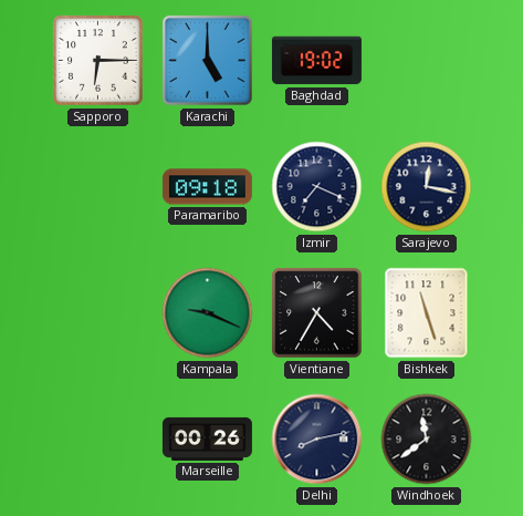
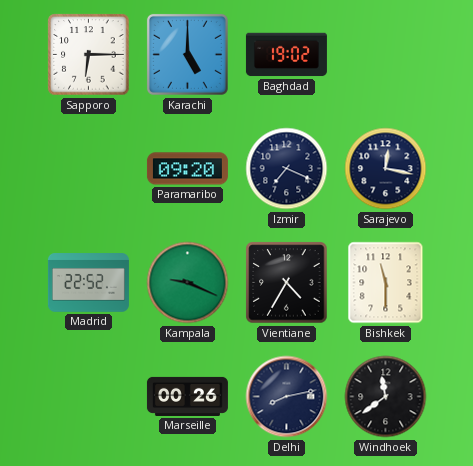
Paramaribo: 09:18 -> 09:20
Madrid: none -> 22:52
Bishkek: 11:27 -> 11:30
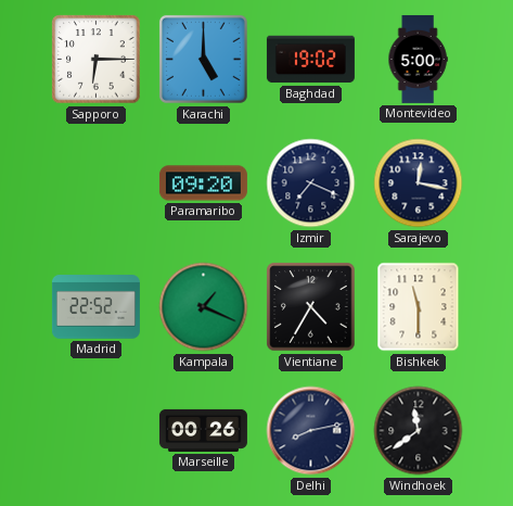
Montevideo: none -> 5:00
Kampala: 9:19 -> 1:19
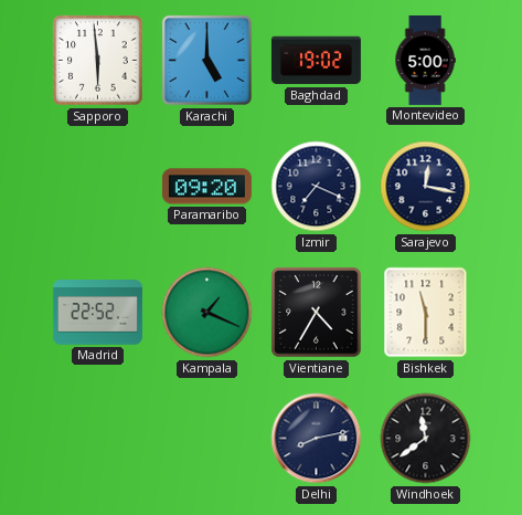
Sapporo: 6:15 -> 5:59
Marseille: 00:26 -> none
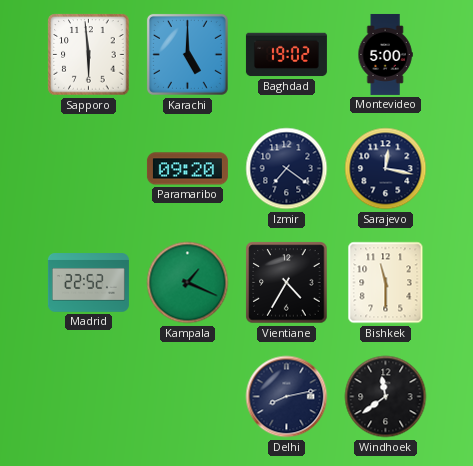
Izmir: 7:19 -> 7:21
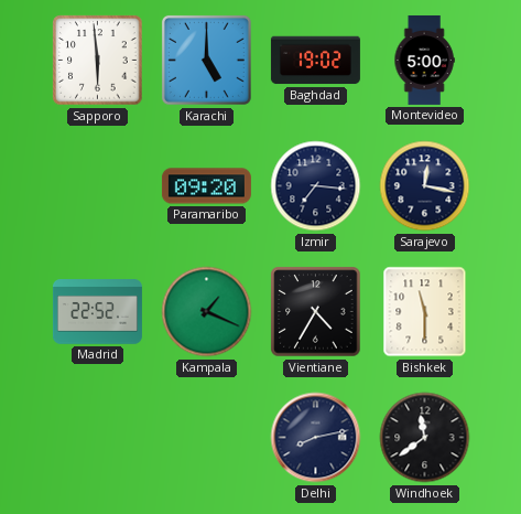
Izmir: 7:21 -> 7:16
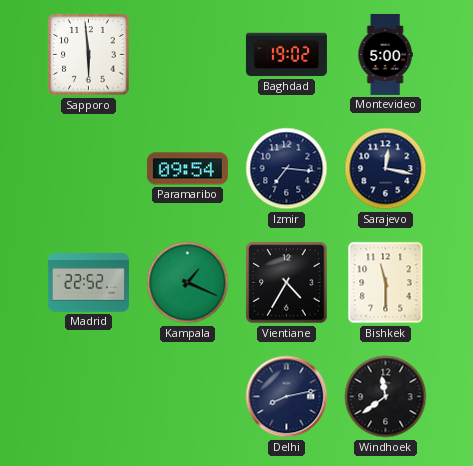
Karachi: 5:00 -> none
Paramaribo: 09:20 -> 09:54
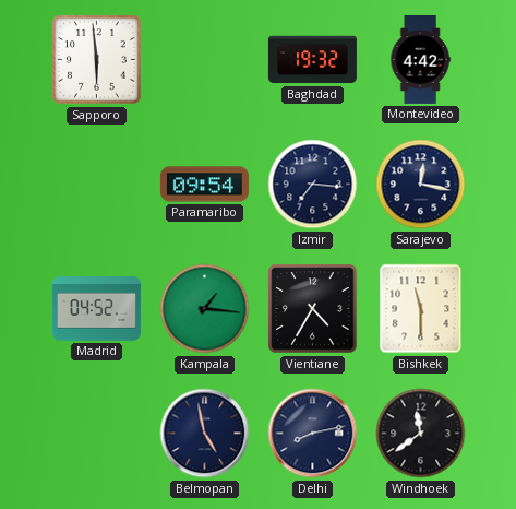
Baghdad: 19:02 -> 19:32
Montevideo: 5:00 -> 4:42
Madrid: 22:52 -> 04:52
Kampala: 1:19 -> 1:16
Belmopan: none -> 4:58
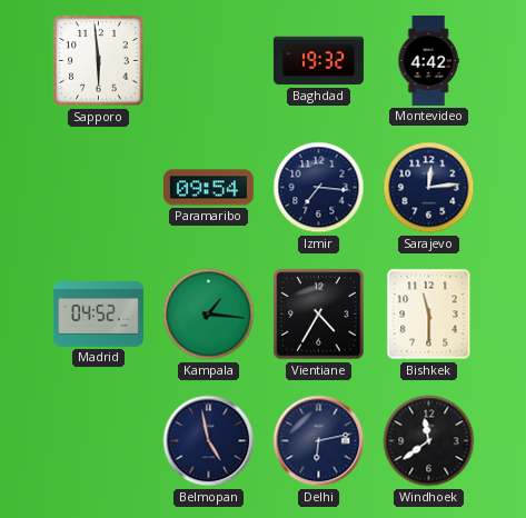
Sarajevo: 12:17 -> 12:14
Delhi: 8:13 -> 6:13
